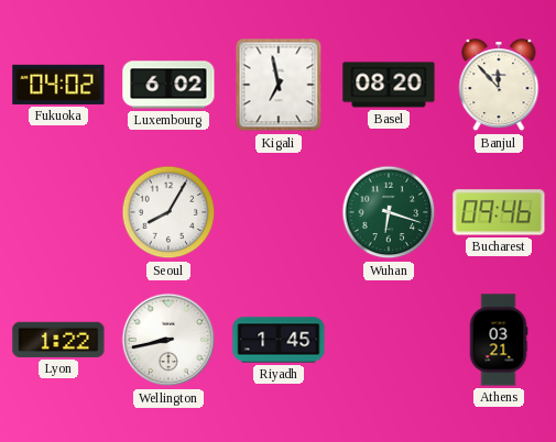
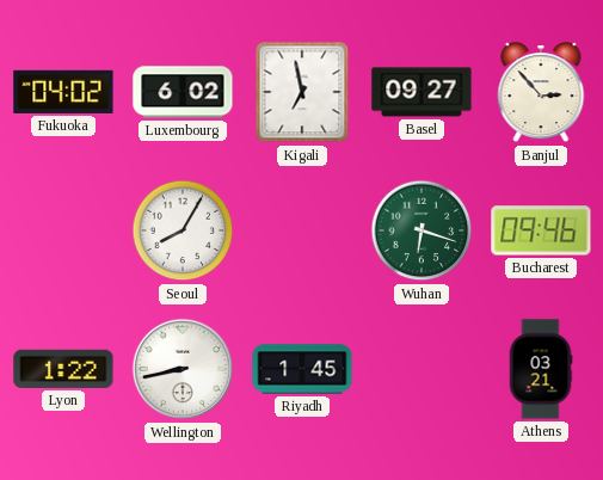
Basel: 08:20 -> 09:27
Banjul: 11:53 -> 2:53
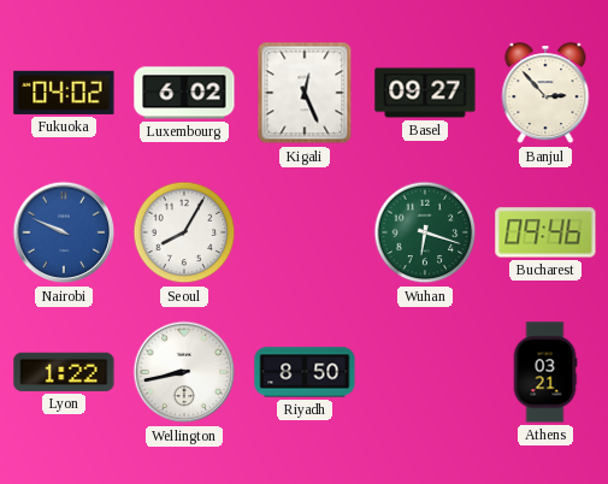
Kigali: 6:58 -> 12:26
Nairobi: none -> 9:49
Riyadh: 1:45 -> 8:50
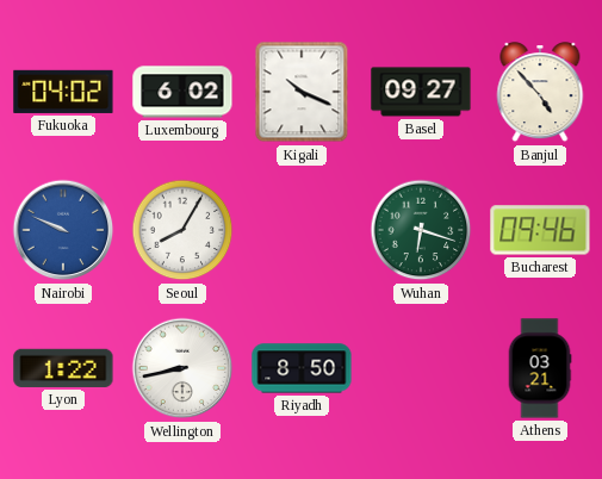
Kigali: 12:26 -> 10:19
Banjul: 2:53 -> 4:53
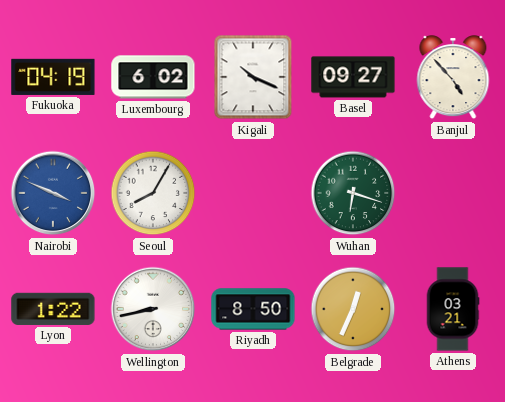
Fukuoka: 04:02 -> 04:19
Nairobi: 9:49 -> 3:49
Bucharest: 09:46 -> none
Belgrade: none -> 12:34
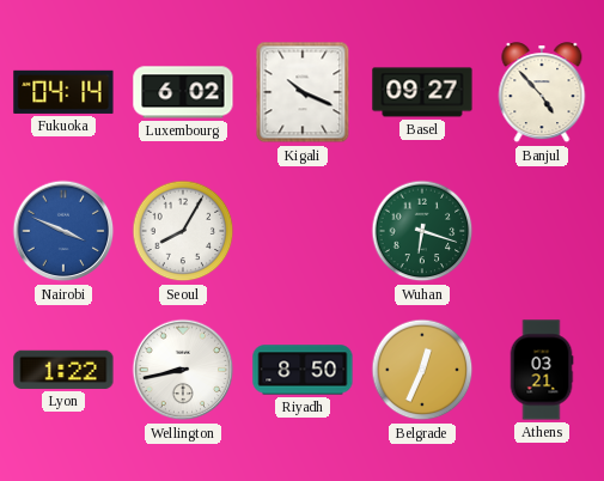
Fukuoka: 04:19 -> 04:14
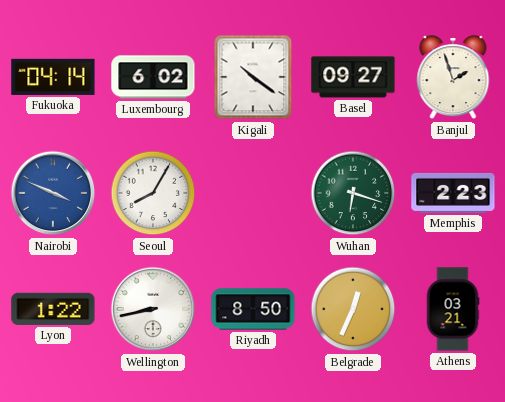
Kigali: 10:19 -> 10:21
Banjul: 4:53 -> 1:57
Memphis: none -> 2:23
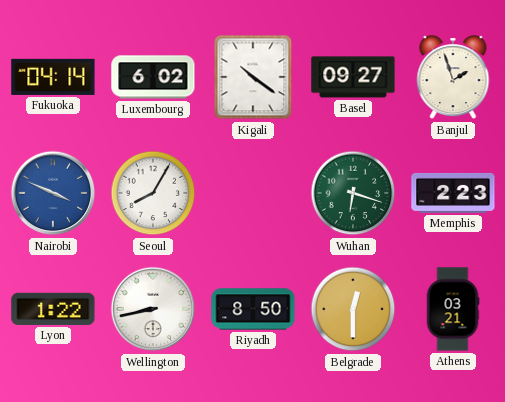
Belgrade: 12:34 -> 12:30
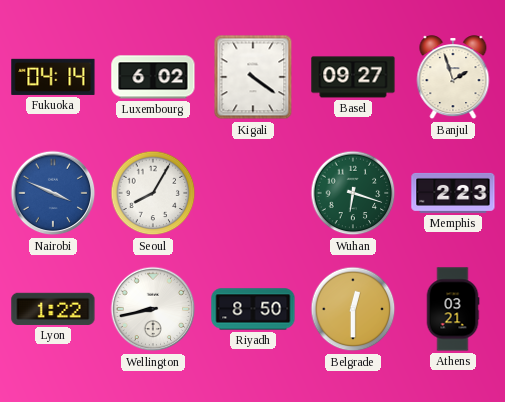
Kigali: 10:21 -> 4:21
